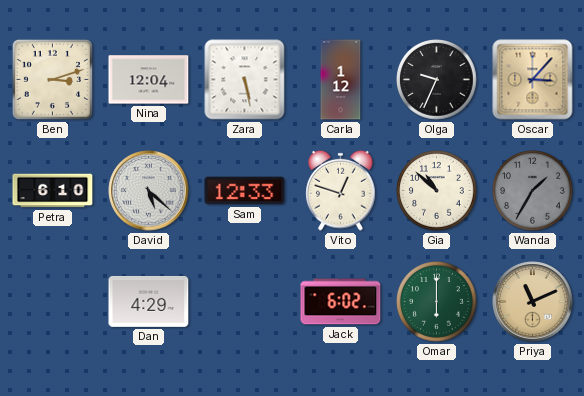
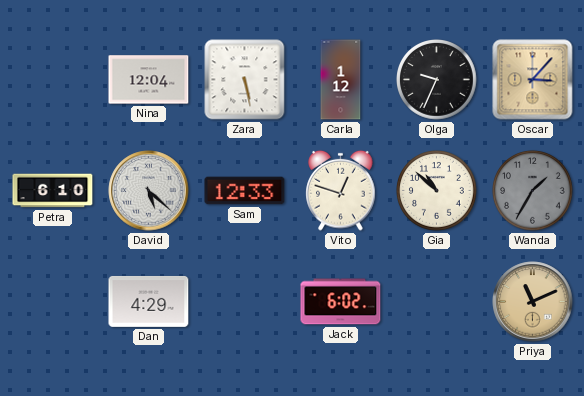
Ben: 3:12 -> none
Omar: 6:00 -> none
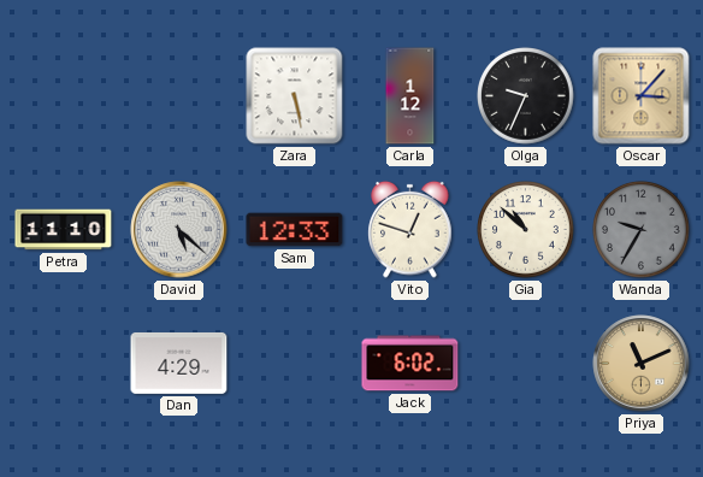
Nina: 12:04 -> none
Petra: 6:10 -> 11:10
Wanda: 1:35 -> 9:35
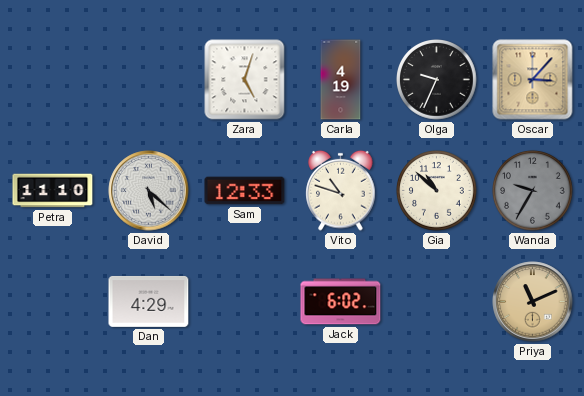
Zara: 5:28 -> 5:03
Carla: 1:12 -> 4:19
Vito: 12:48 -> 10:48
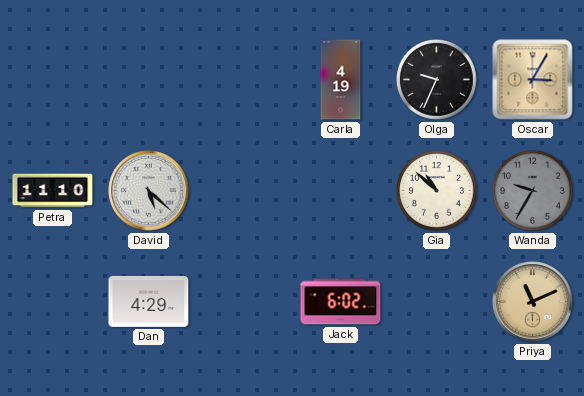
Zara: 5:03 -> none
Oscar: 3:07 -> 3:05
Sam: 12:33 -> none
Vito: 10:48 -> none
